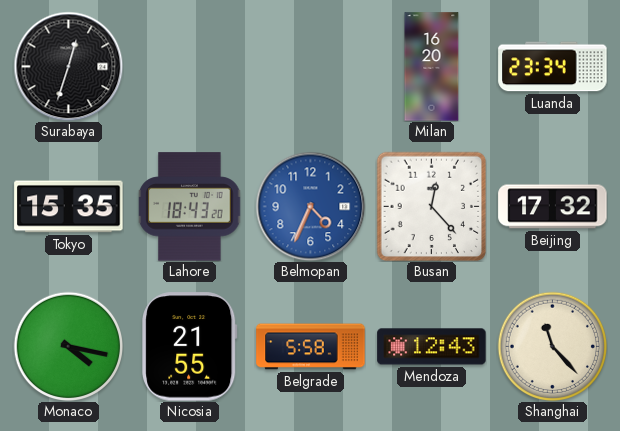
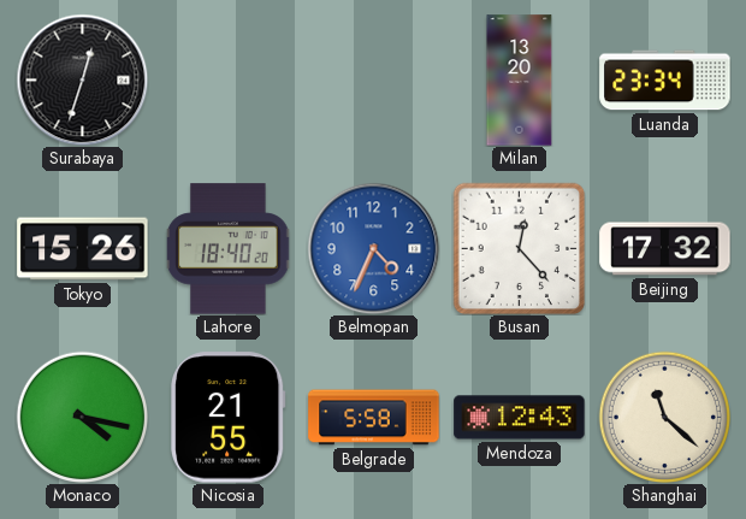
Milan: 16:20 -> 13:20
Tokyo: 15:35 -> 15:26
Lahore: 18:43 -> 18:40
Shanghai: 11:23 -> 11:22
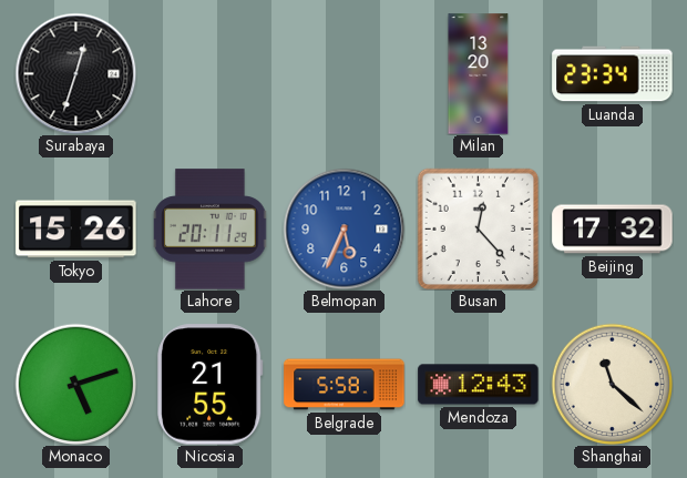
Lahore: 18:40 -> 20:11
Belmopan: 4:34 -> 5:34
Monaco: 4:17 -> 5:12
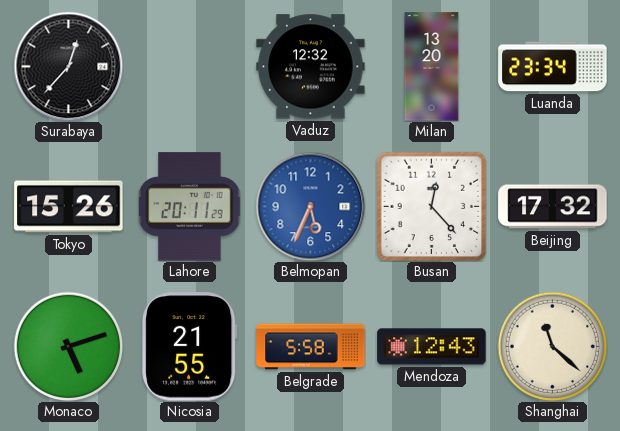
Surabaya: 12:33 -> 12:37
Vaduz: none -> 12:32
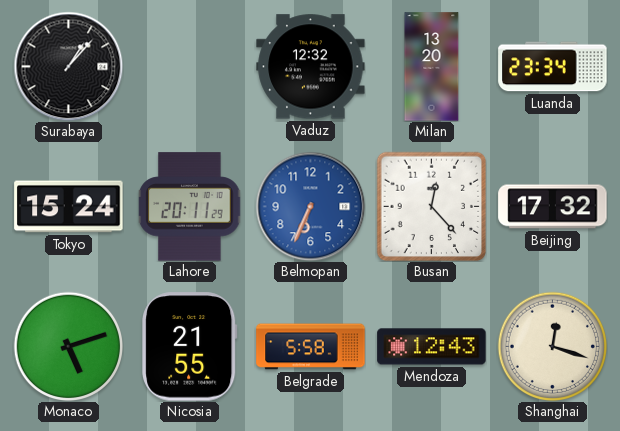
Surabaya: 12:37 -> 1:07
Tokyo: 15:26 -> 15:24
Belmopan: 5:34 -> 6:34
Shanghai: 11:22 -> 12:18
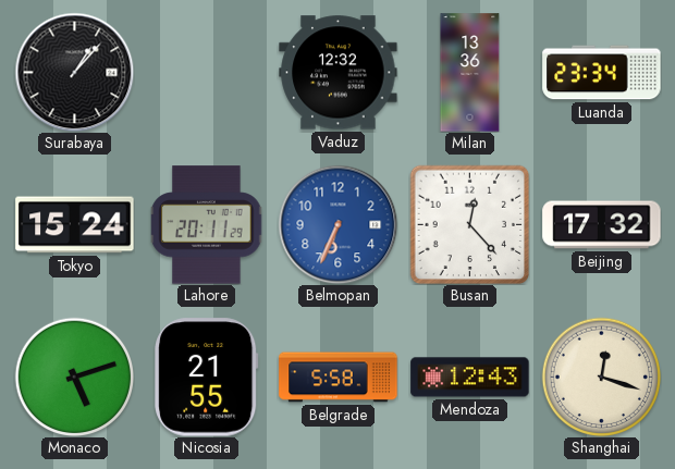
Milan: 13:20 -> 13:36
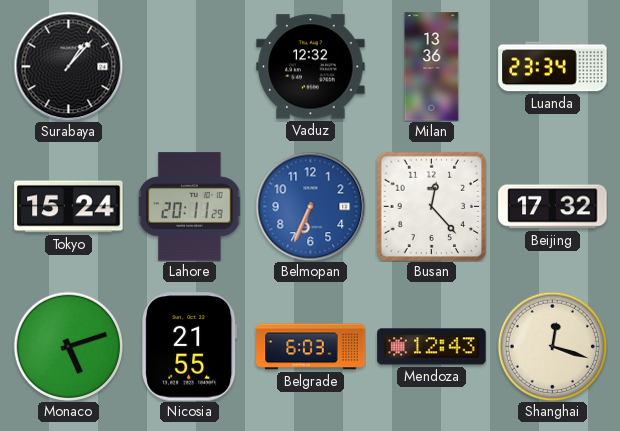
Belgrade: 5:58 -> 6:03
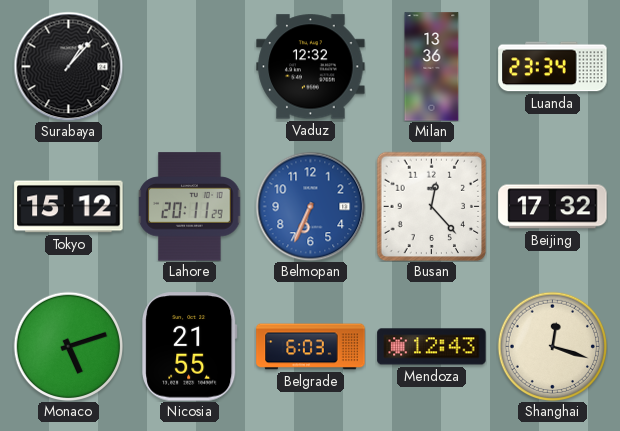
Tokyo: 15:24 -> 15:12
